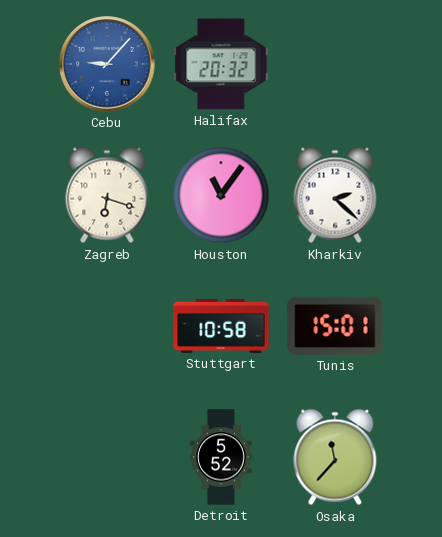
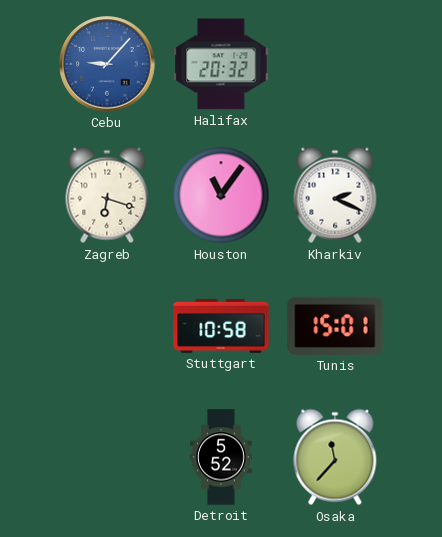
Kharkiv: 2:22 -> 2:19
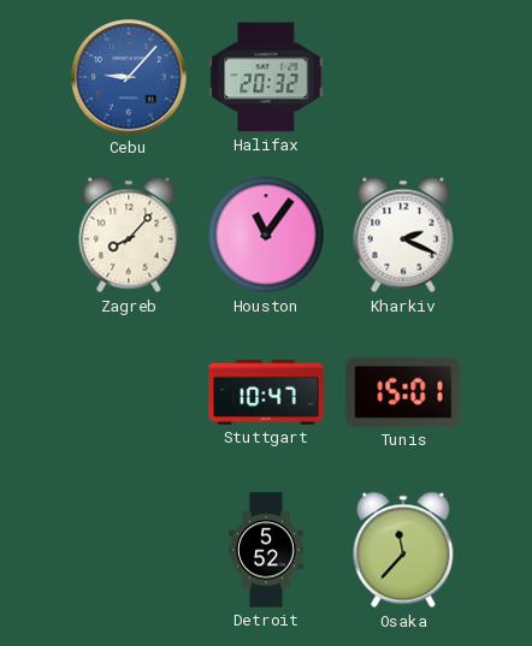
Zagreb: 6:18 -> 8:07
Stuttgart: 10:58 -> 10:47
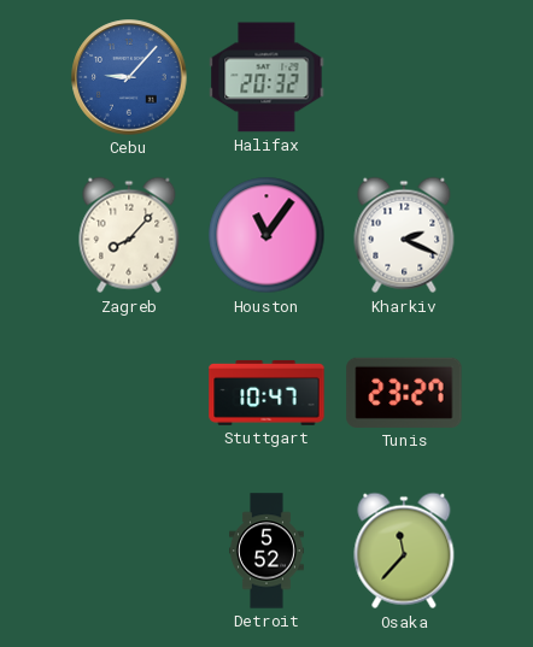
Tunis: 15:01 -> 23:27
